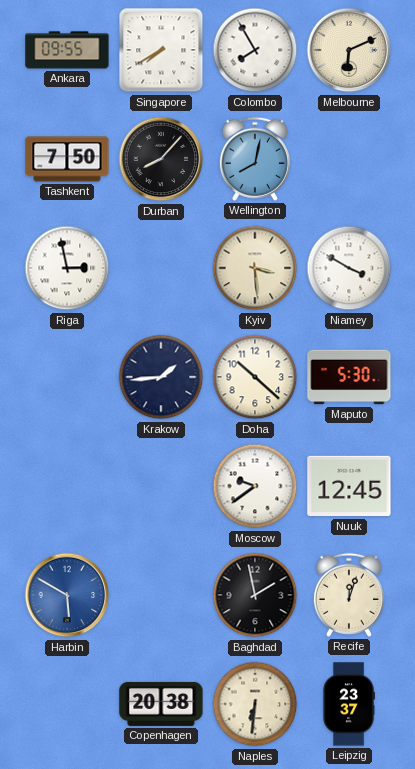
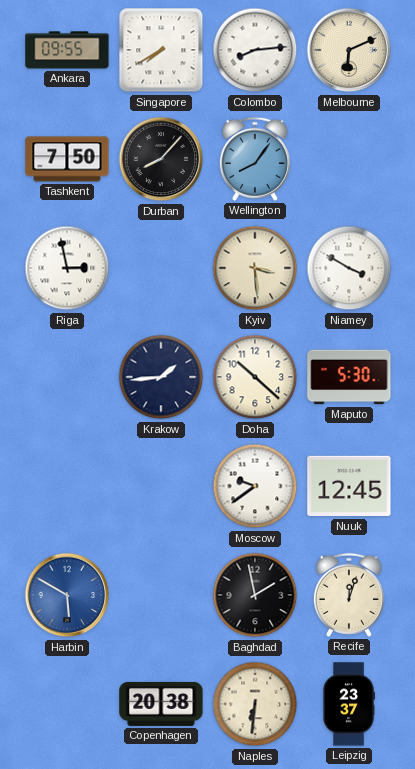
Colombo: 7:55 -> 8:14
Wellington: 8:02 -> 8:06
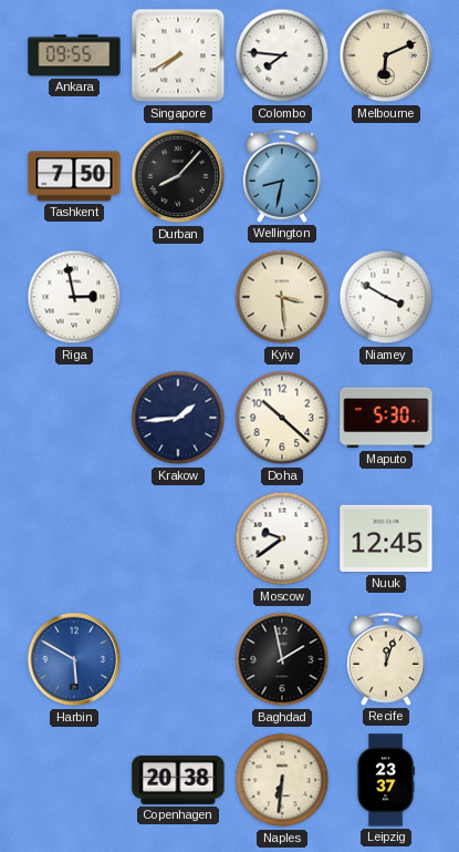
Colombo: 8:14 -> 7:46
Wellington: 8:06 -> 8:32
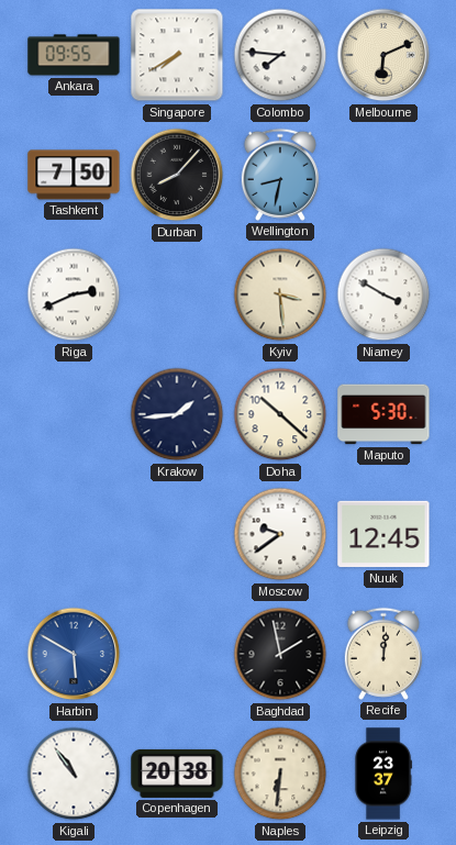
Riga: 2:58 -> 2:41
Recife: 12:03 -> 12:01
Kigali: none -> 10:54
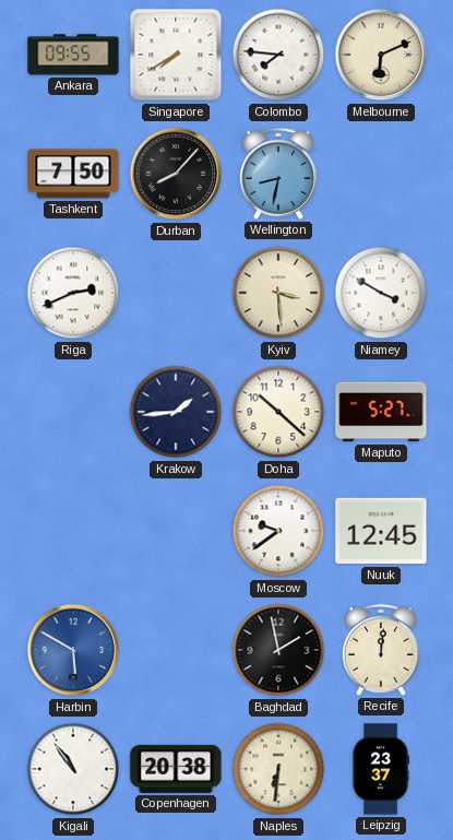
Maputo: 5:30 -> 5:27
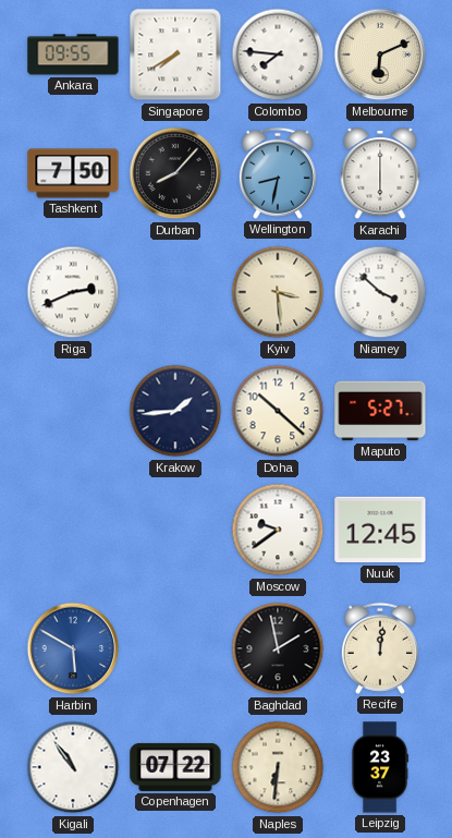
Karachi: none -> 6:00
Niamey: 3:50 -> 3:52
Copenhagen: 20:38 -> 07:22
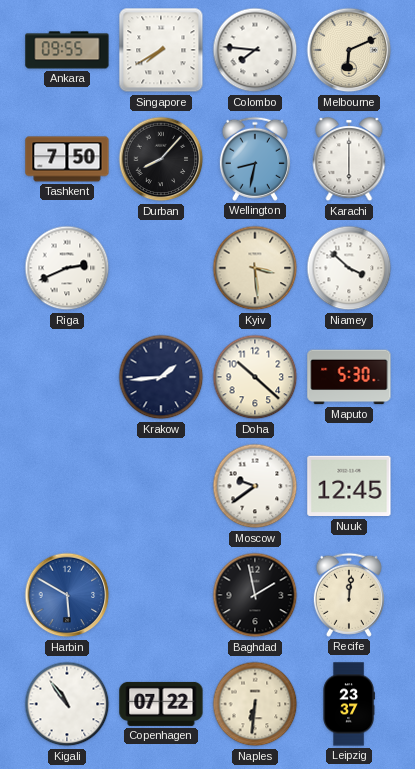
Maputo: 5:27 -> 5:30
